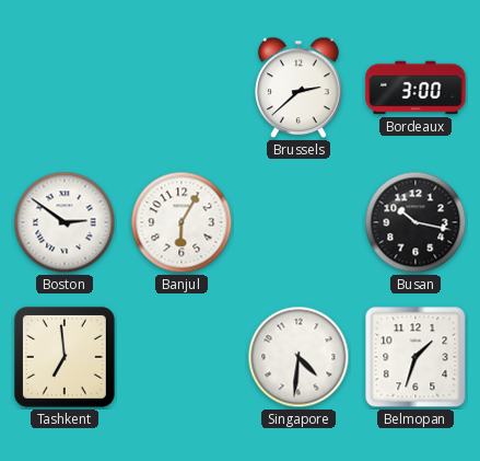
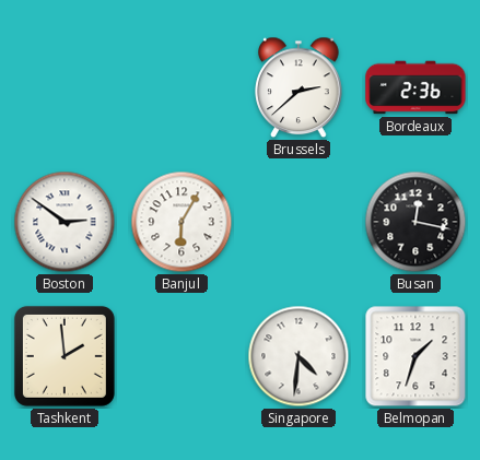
Bordeaux: 3:00 -> 2:36
Busan: 10:17 -> 12:17
Tashkent: 6:59 -> 1:59
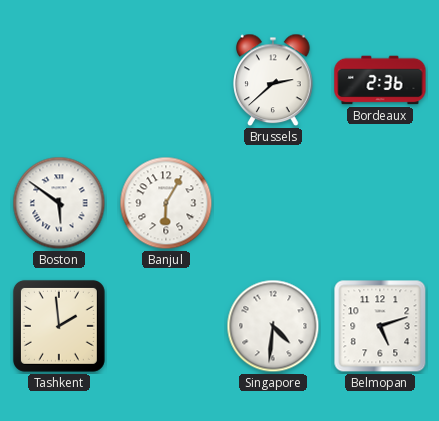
Boston: 2:51 -> 5:51
Busan: 12:17 -> none
Belmopan: 1:33 -> 5:12
